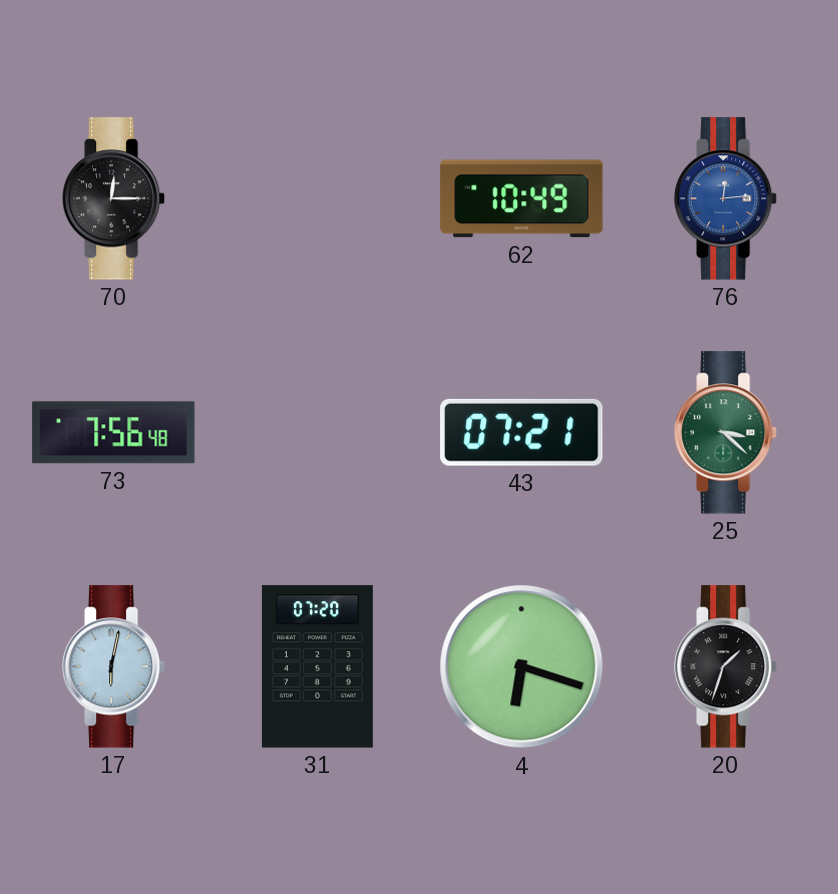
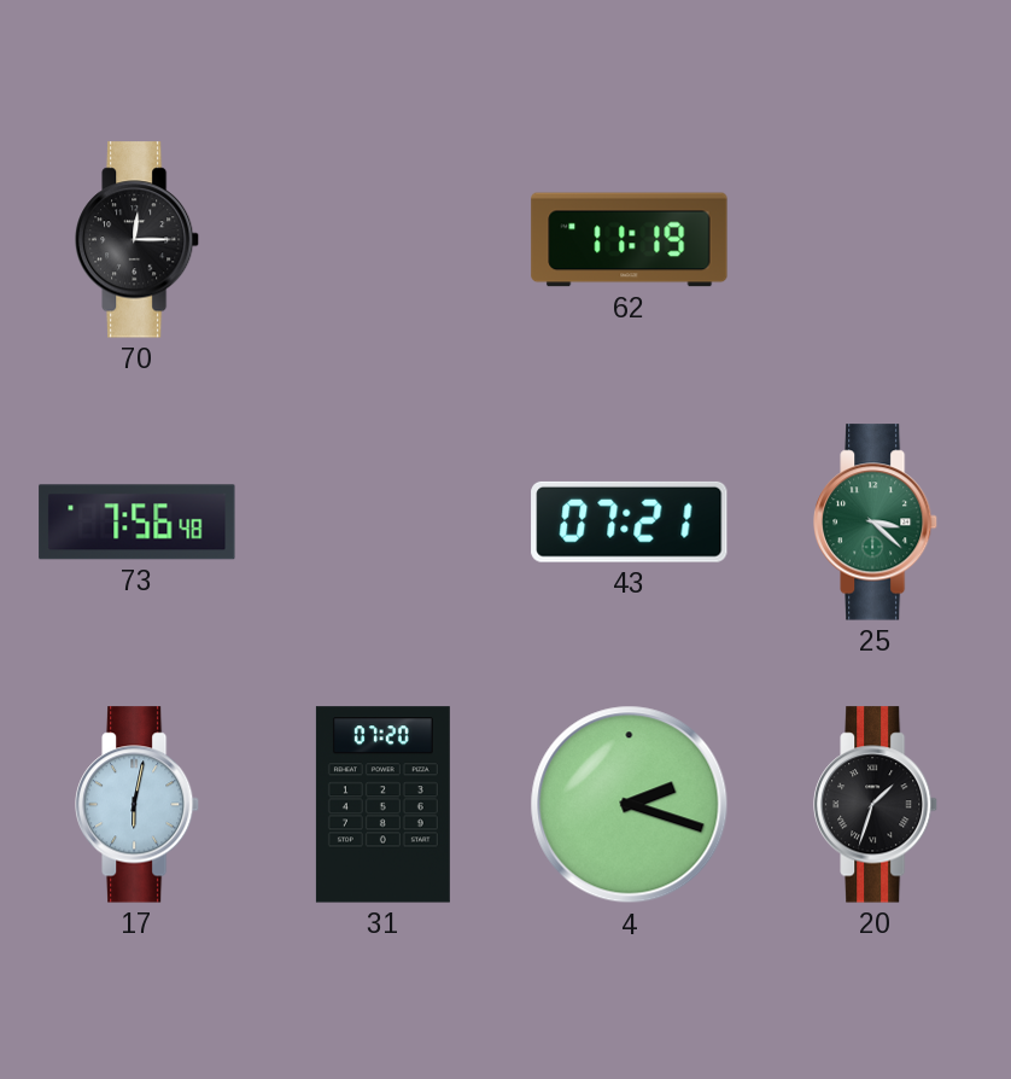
62: 10:49 -> 11:19
76: 12:14 -> none
4: 6:18 -> 2:18
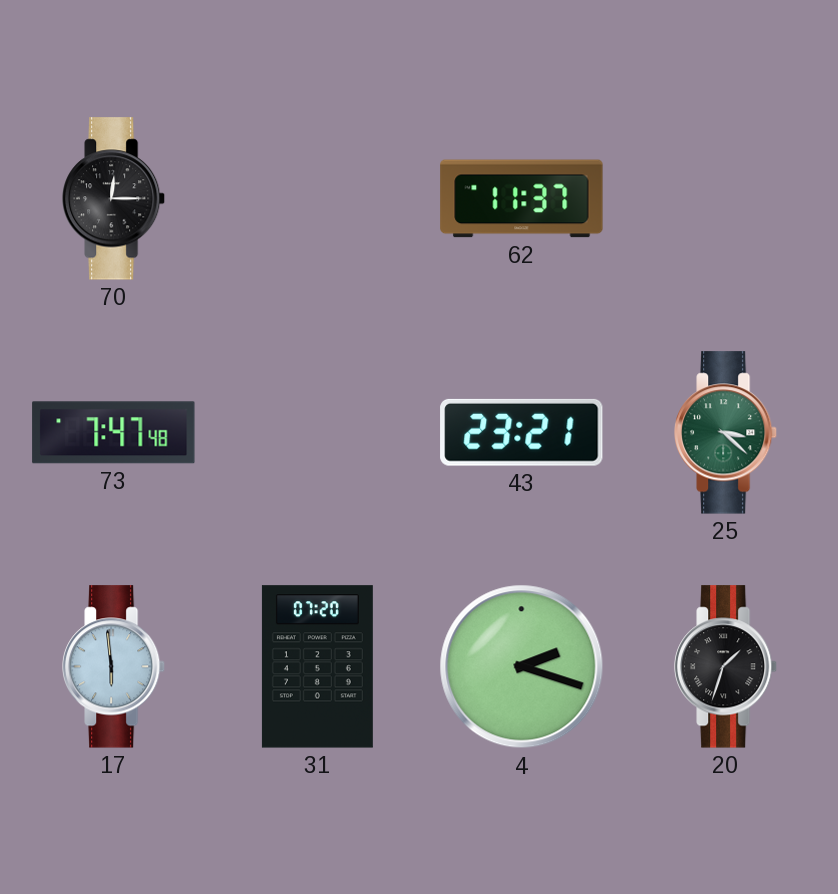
62: 11:19 -> 11:37
73: 7:56 -> 7:47
43: 07:21 -> 23:21
17: 6:02 -> 5:59
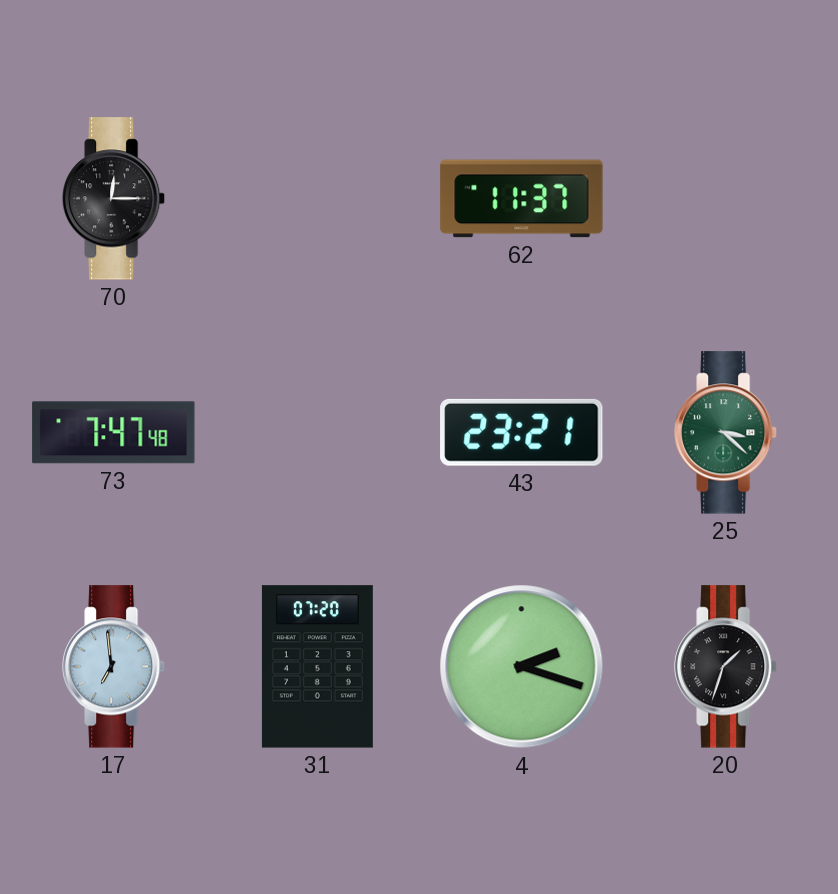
17: 5:59 -> 6:59
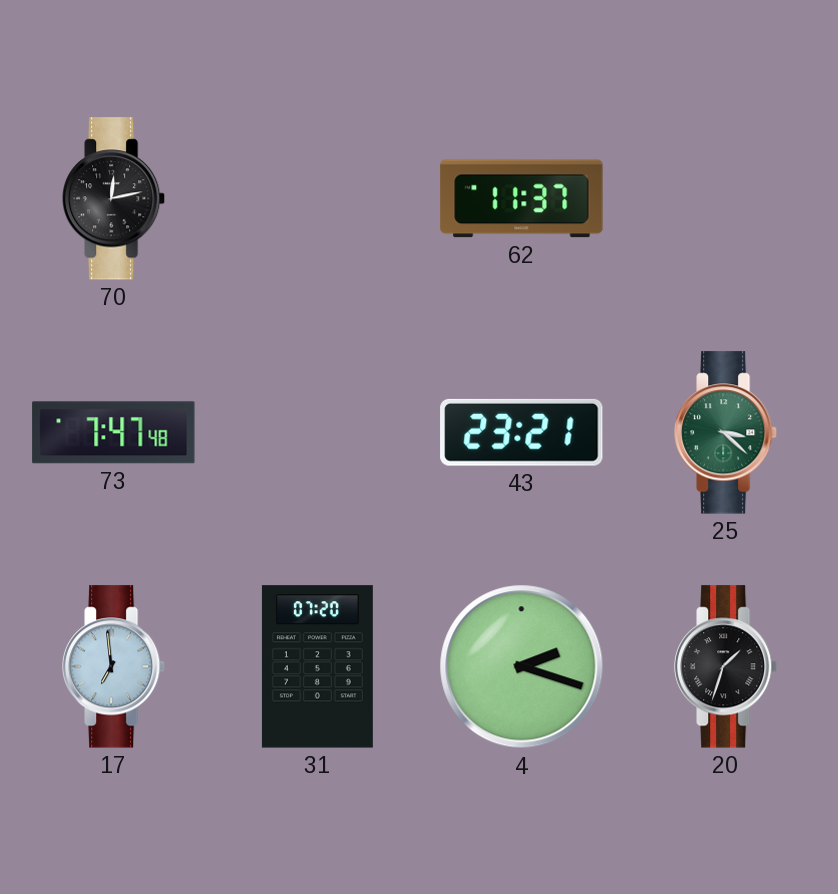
70: 12:15 -> 12:13
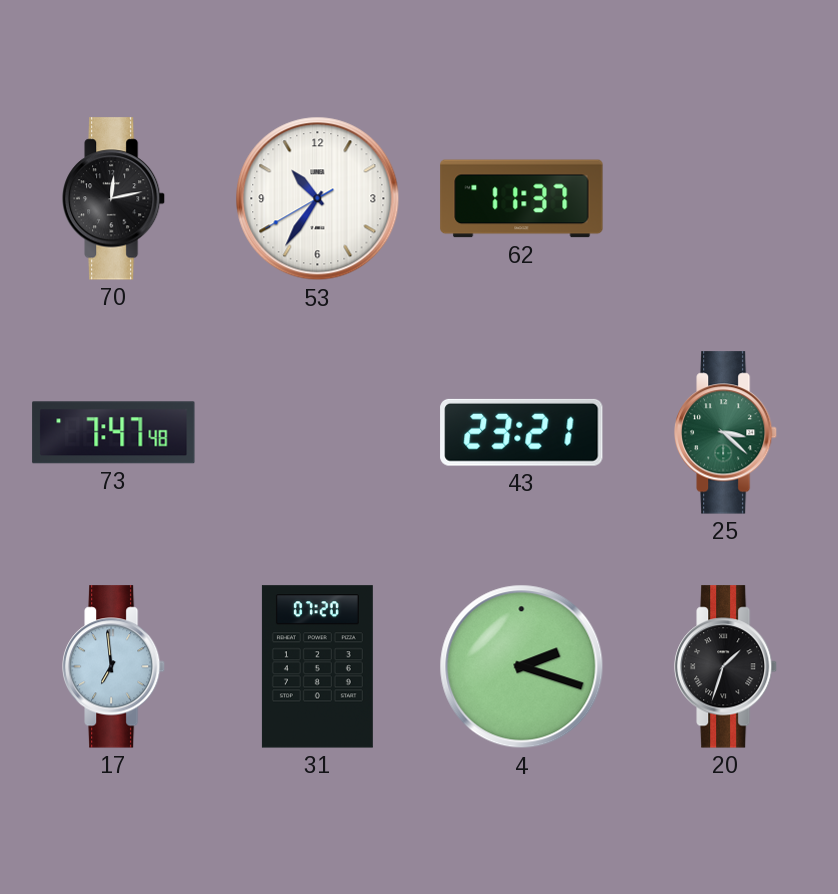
53: none -> 10:35
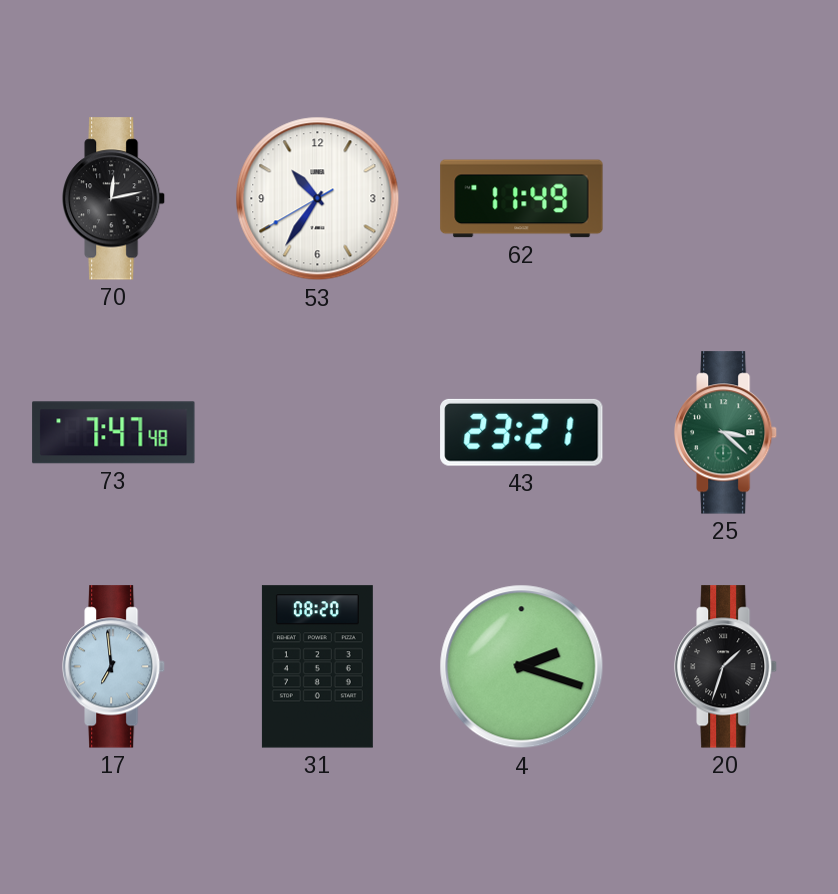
62: 11:37 -> 11:49
31: 07:20 -> 08:20
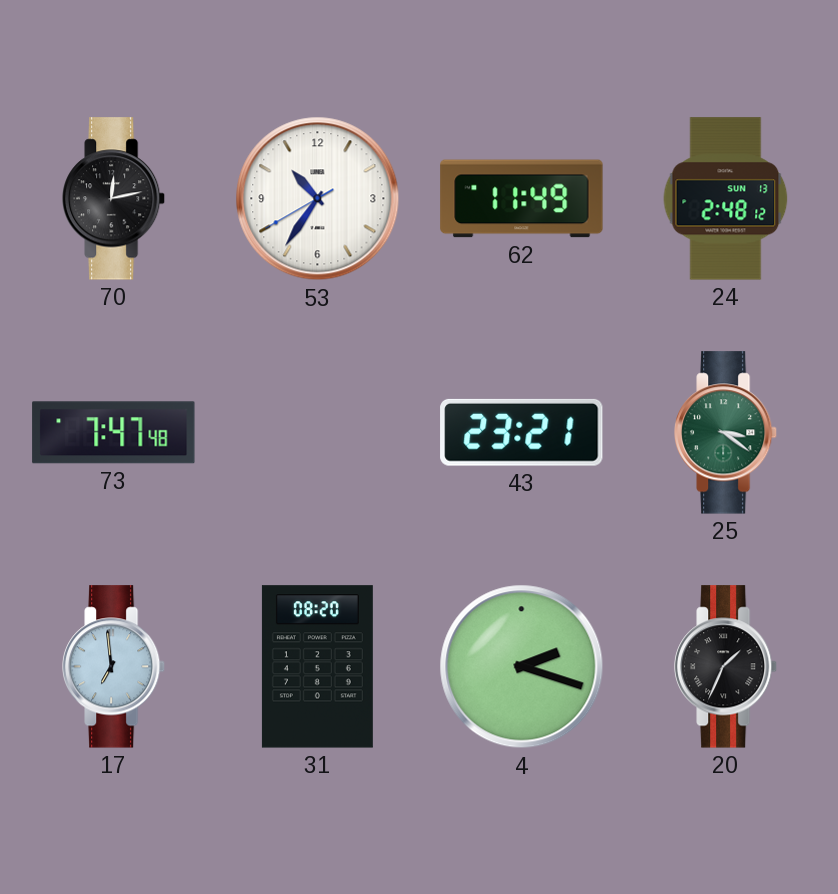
24: none -> 2:48
25: 3:22 -> 3:21
20: 1:33 -> 1:34
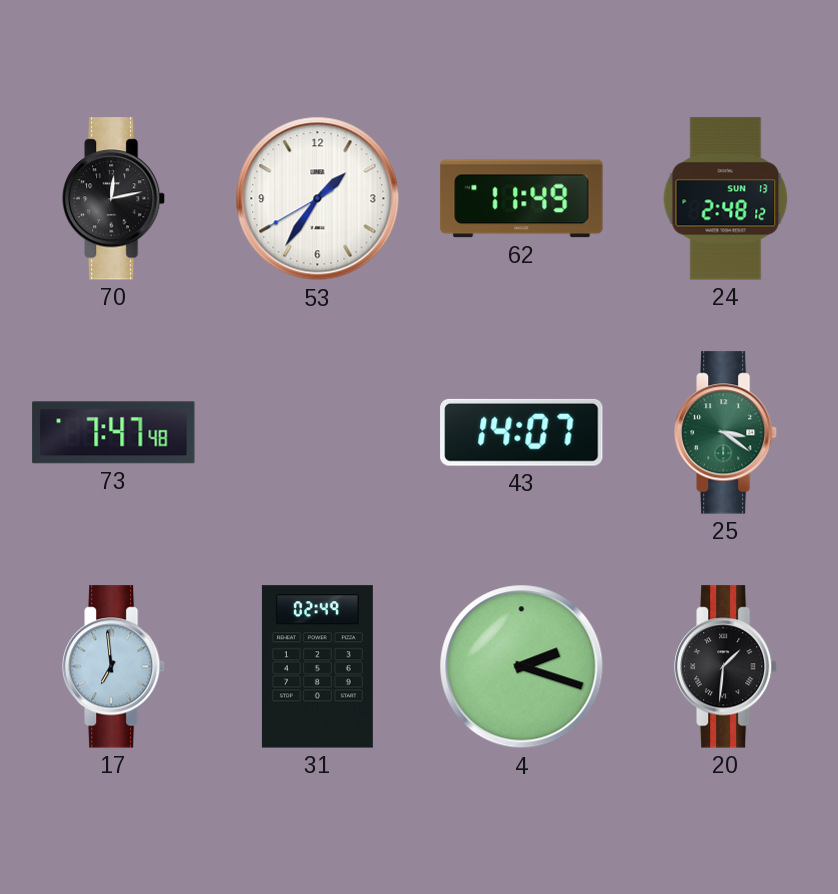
53: 10:35 -> 1:35
43: 23:21 -> 14:07
31: 08:20 -> 02:49
20: 1:34 -> 1:31
